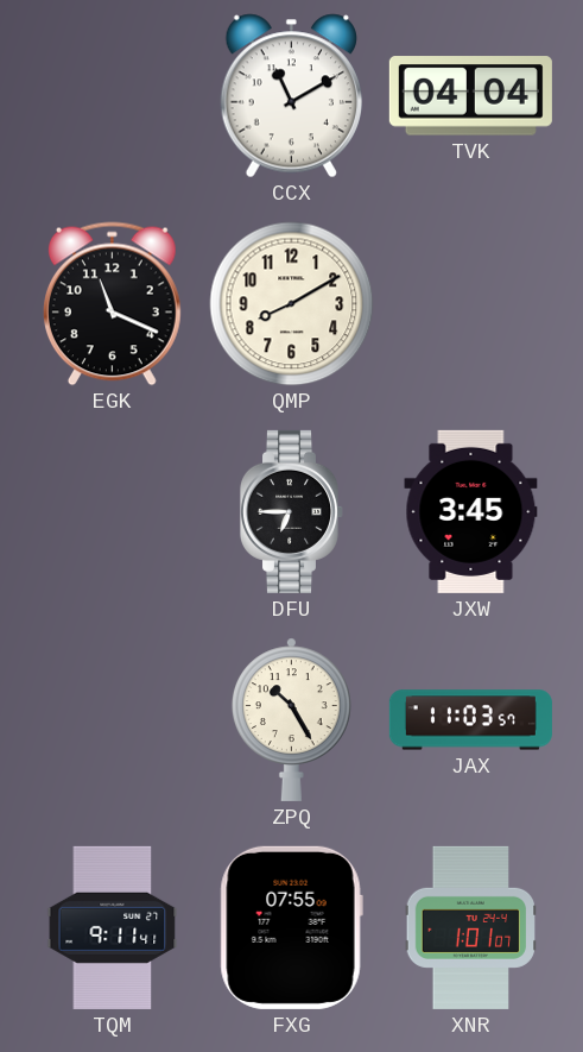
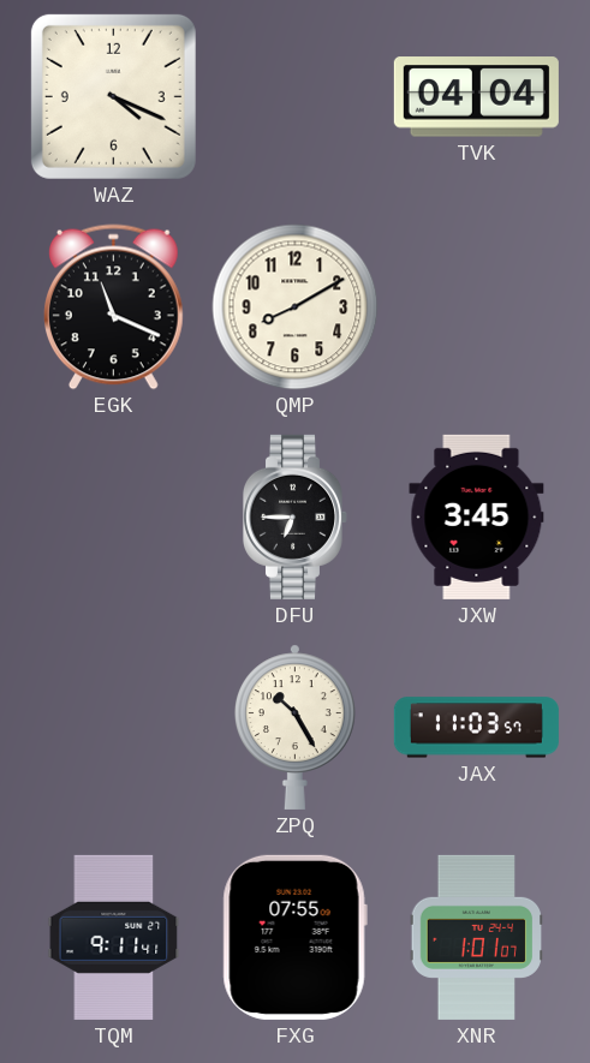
WAZ: none -> 4:19
CCX: 11:10 -> none
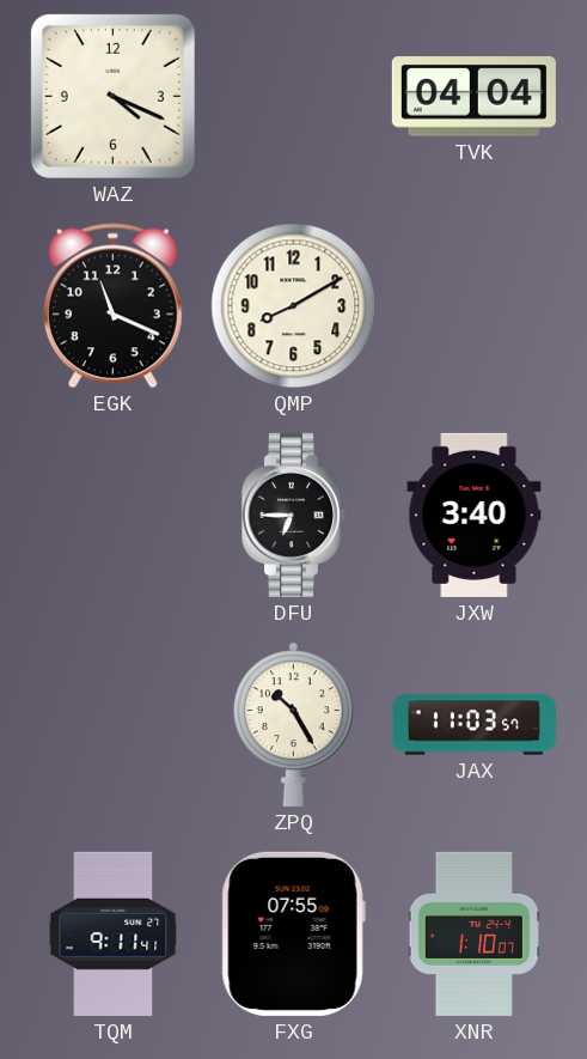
JXW: 3:45 -> 3:40
XNR: 1:01 -> 1:10
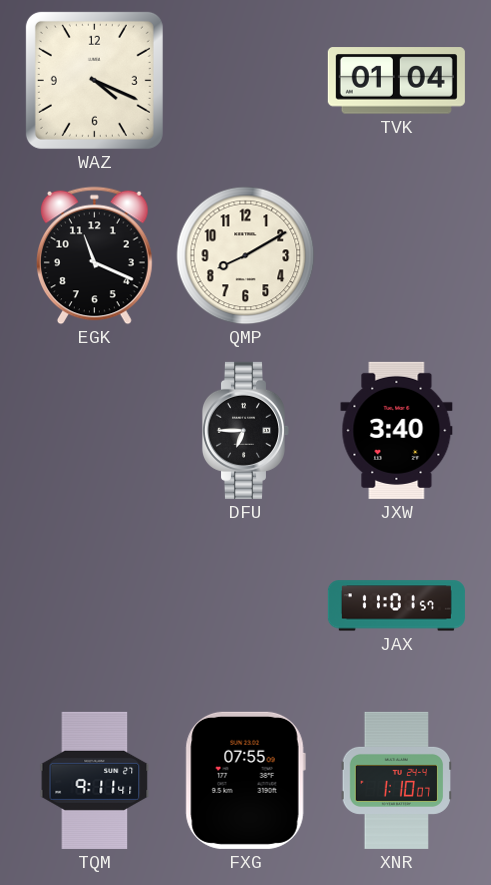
TVK: 04:04 -> 01:04
ZPQ: 10:25 -> none
JAX: 11:03 -> 11:01
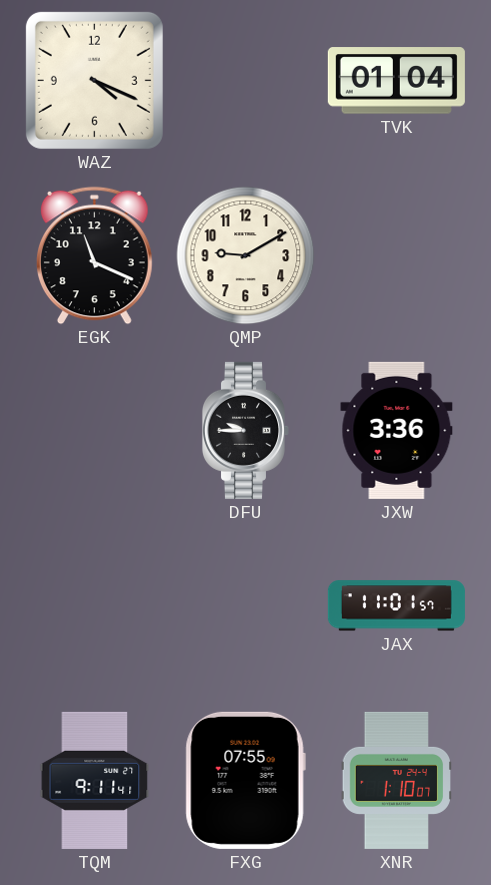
QMP: 8:10 -> 9:10
DFU: 6:45 -> 9:45
JXW: 3:40 -> 3:36
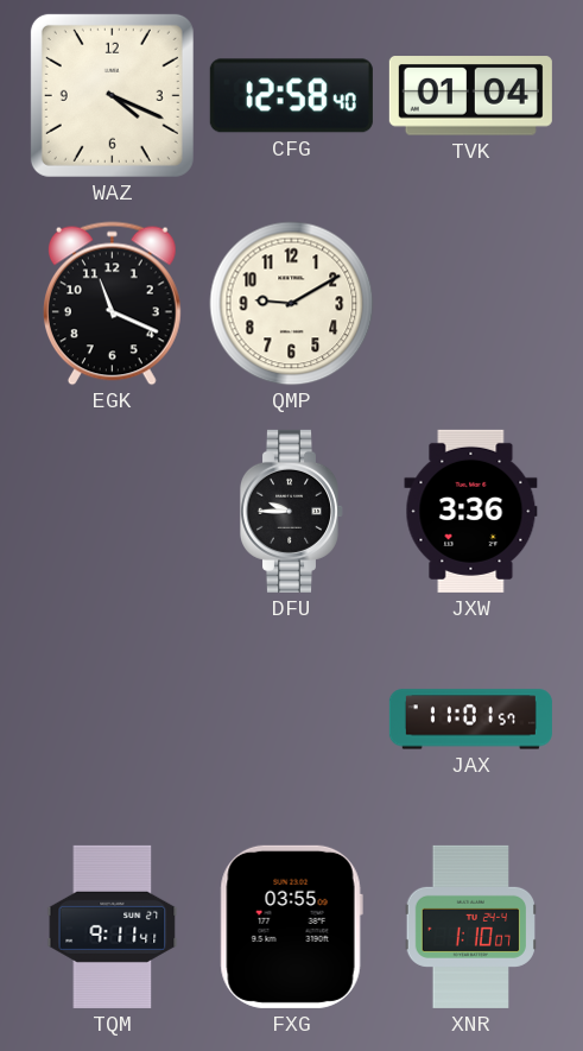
CFG: none -> 12:58
FXG: 07:55 -> 03:55
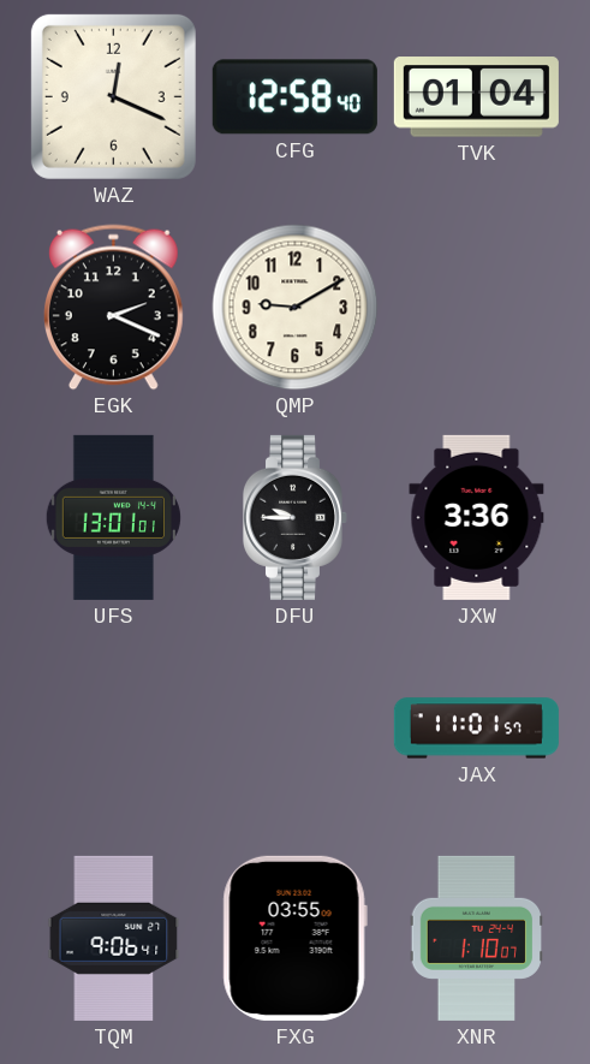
WAZ: 4:19 -> 12:19
EGK: 11:19 -> 2:19
UFS: none -> 13:01
TQM: 9:11 -> 9:06
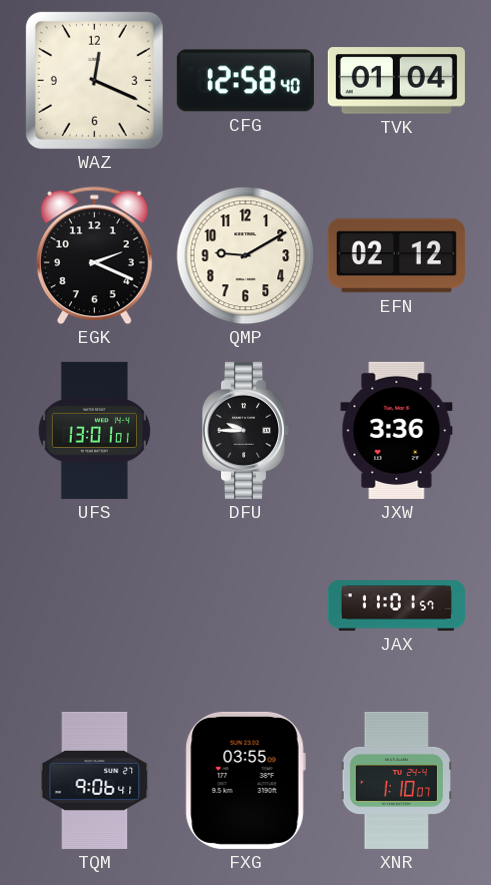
EFN: none -> 02:12
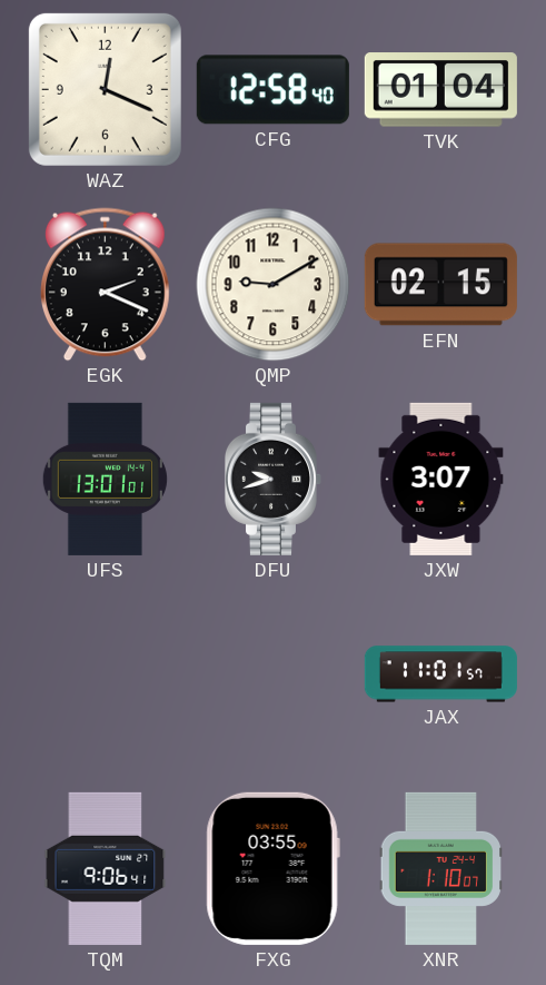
EFN: 02:12 -> 02:15
DFU: 9:45 -> 9:42
JXW: 3:36 -> 3:07
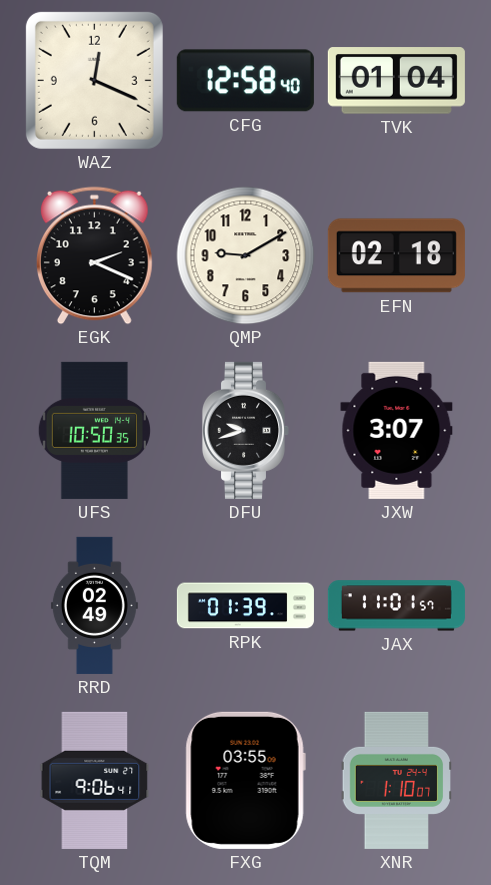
EFN: 02:15 -> 02:18
UFS: 13:01 -> 10:50
RRD: none -> 02:49
RPK: none -> 01:39
